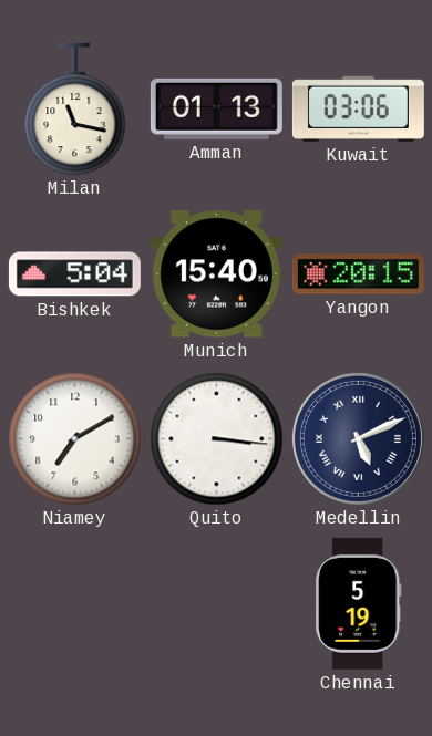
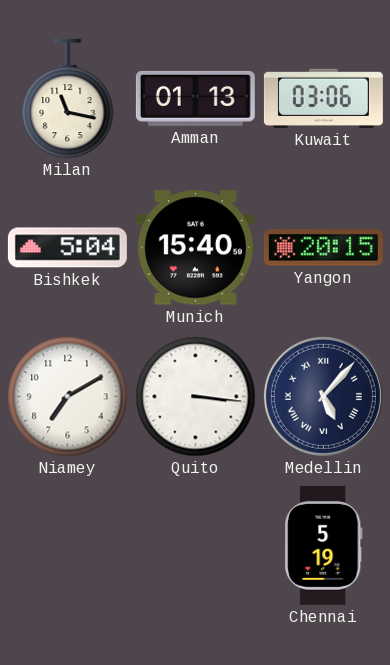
Medellin: 5:11 -> 5:07
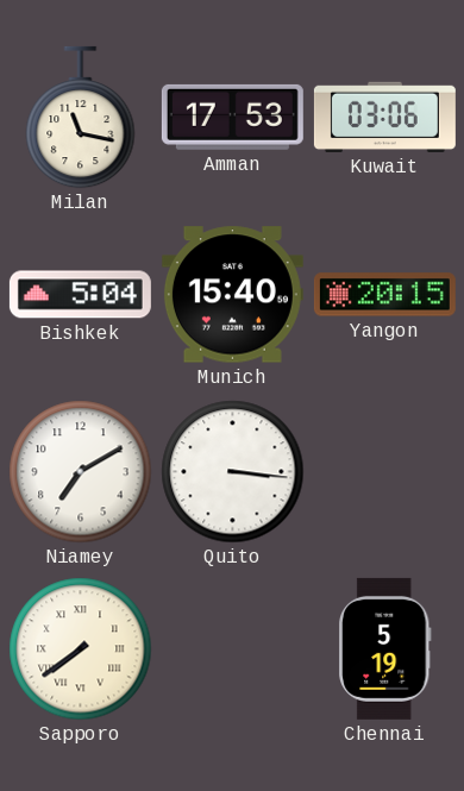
Amman: 01:13 -> 17:53
Medellin: 5:07 -> none
Sapporo: none -> 7:39
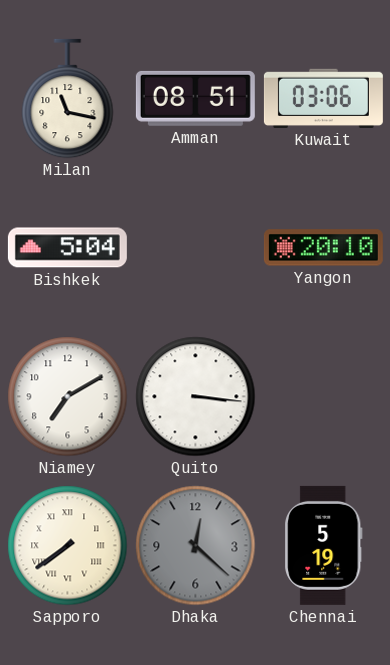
Amman: 17:53 -> 08:51
Munich: 15:40 -> none
Yangon: 20:15 -> 20:10
Dhaka: none -> 12:22
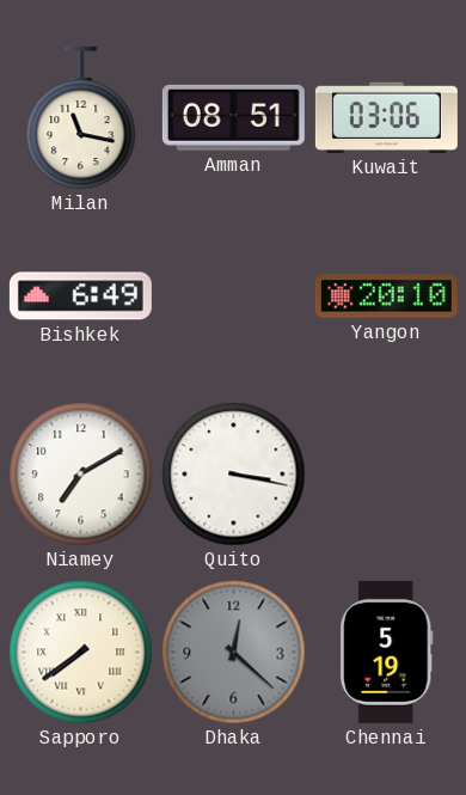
Bishkek: 5:04 -> 6:49
Quito: 3:16 -> 3:17
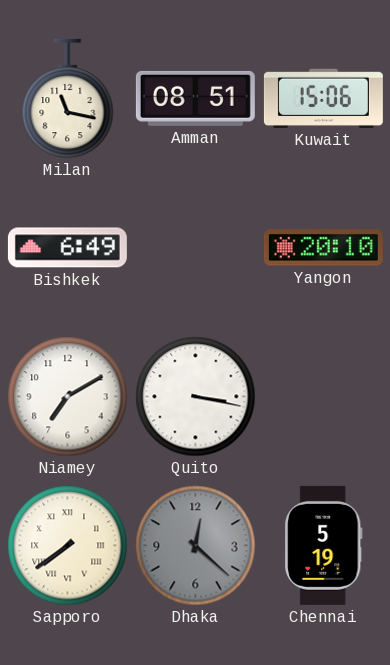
Kuwait: 03:06 -> 15:06
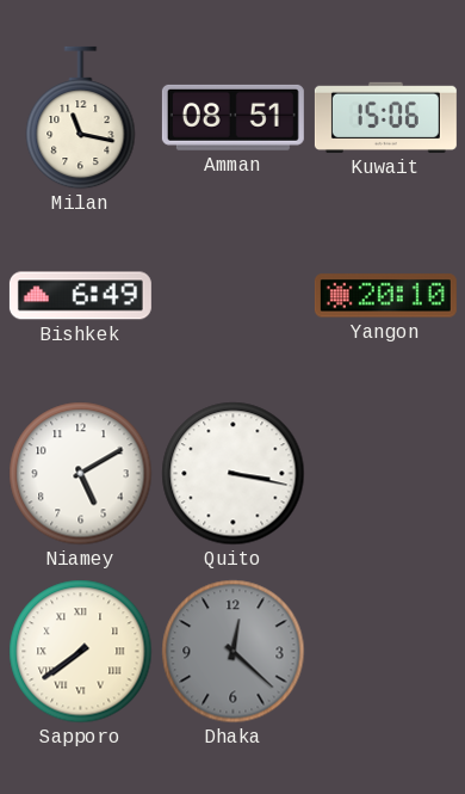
Niamey: 7:10 -> 5:10
Chennai: 5:19 -> none
